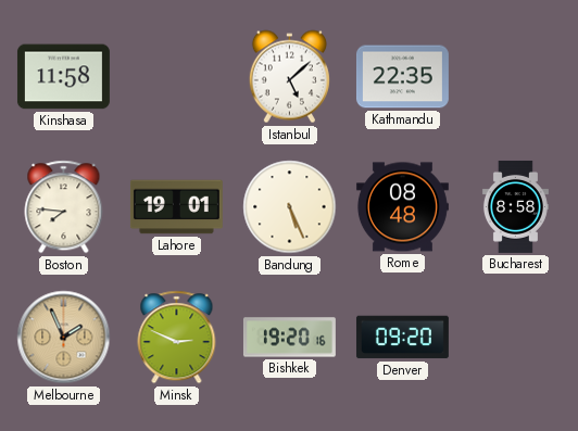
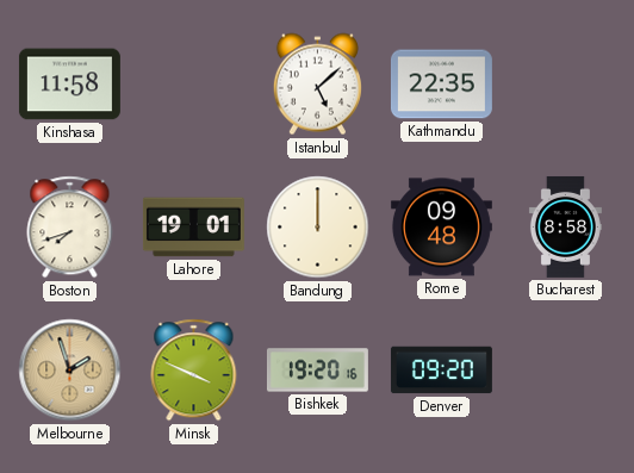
Boston: 7:46 -> 7:42
Bandung: 5:26 -> 12:00
Rome: 08:48 -> 09:48
Melbourne: 1:56 -> 1:57
Minsk: 2:49 -> 3:49
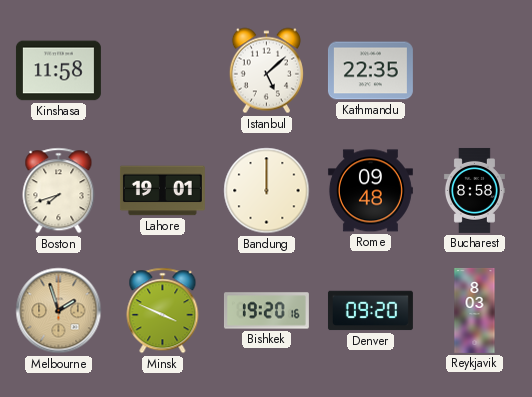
Reykjavik: none -> 8:03
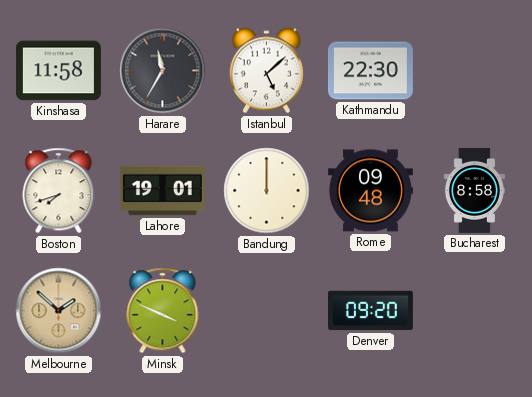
Harare: none -> 11:35
Kathmandu: 22:35 -> 22:30
Melbourne: 1:57 -> 1:52
Bishkek: 19:20 -> none
Reykjavik: 8:03 -> none
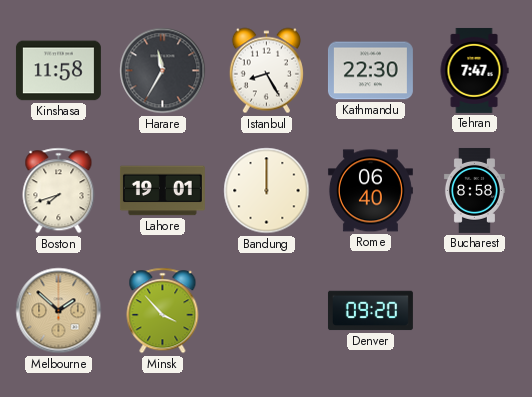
Istanbul: 5:08 -> 8:25
Tehran: none -> 7:47
Rome: 09:48 -> 06:40
Minsk: 3:49 -> 3:53
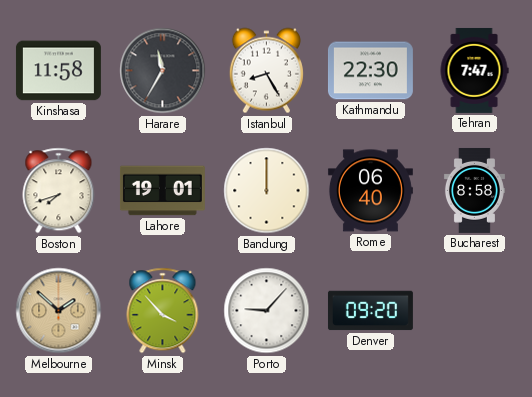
Porto: none -> 9:07
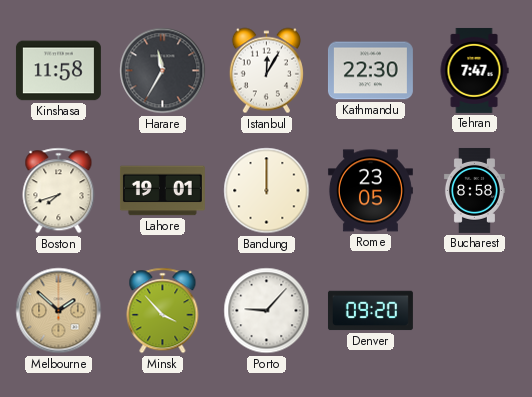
Istanbul: 8:25 -> 12:05
Rome: 06:40 -> 23:05
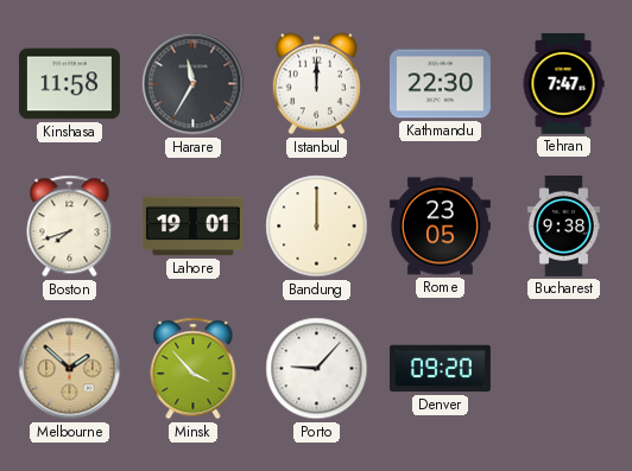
Istanbul: 12:05 -> 12:00
Bucharest: 8:58 -> 9:38
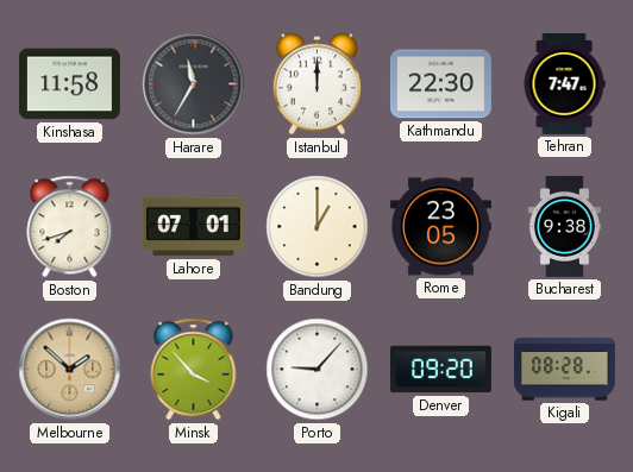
Lahore: 19:01 -> 07:01
Bandung: 12:00 -> 1:00
Kigali: none -> 08:28
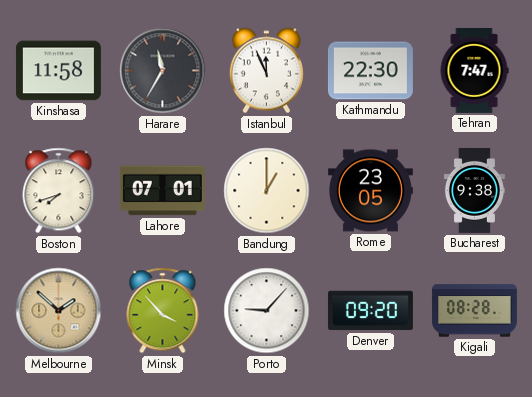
Istanbul: 12:00 -> 11:56
